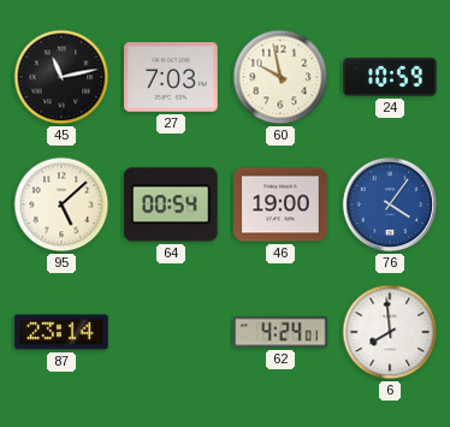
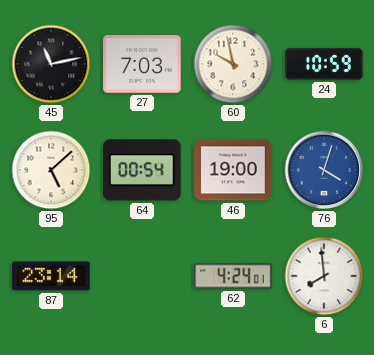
76: 4:06 -> 4:03
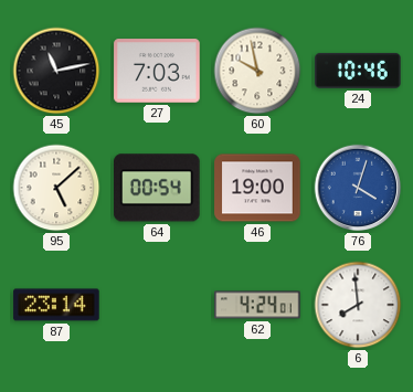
24: 10:59 -> 10:46
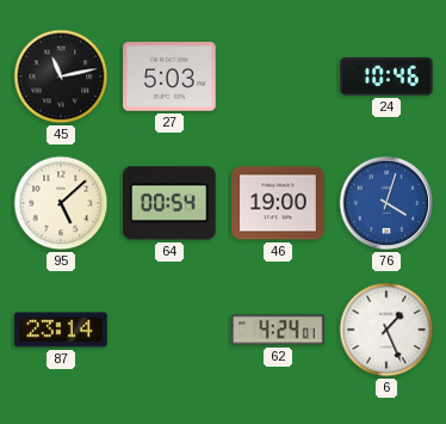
27: 7:03 -> 5:03
60: 9:58 -> none
6: 7:59 -> 1:26
